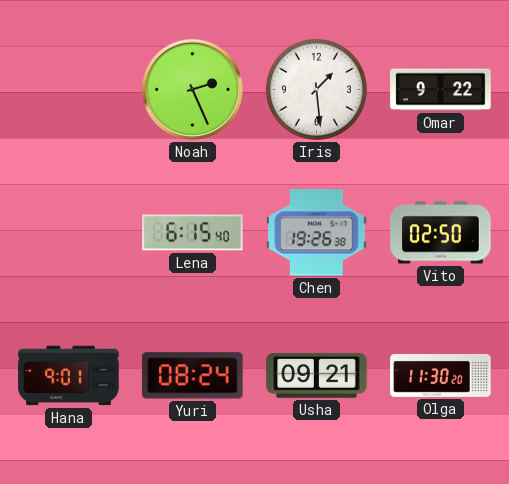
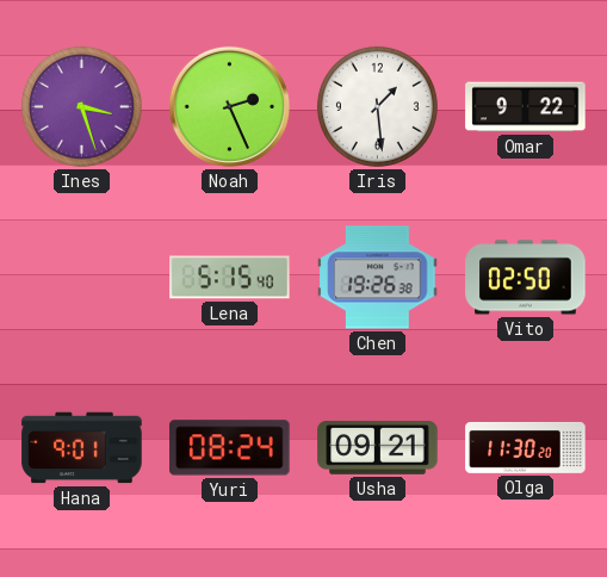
Ines: none -> 3:27
Lena: 6:15 -> 5:15
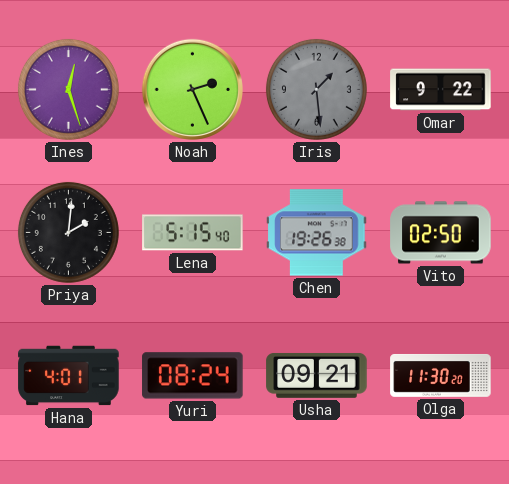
Ines: 3:27 -> 12:27
Iris dial: white -> grey
Priya: none -> 2:01
Hana: 9:01 -> 4:01
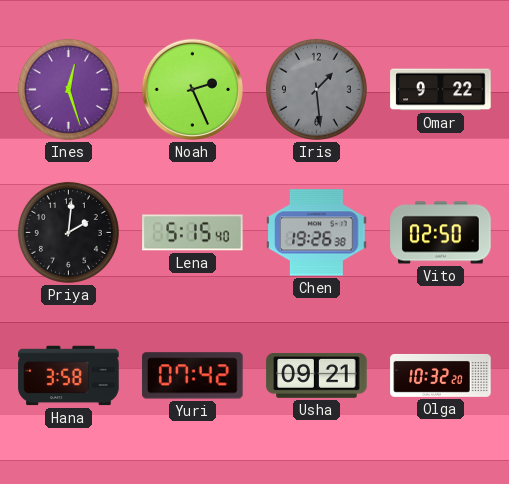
Hana: 4:01 -> 3:58
Yuri: 08:24 -> 07:42
Olga: 11:30 -> 10:32
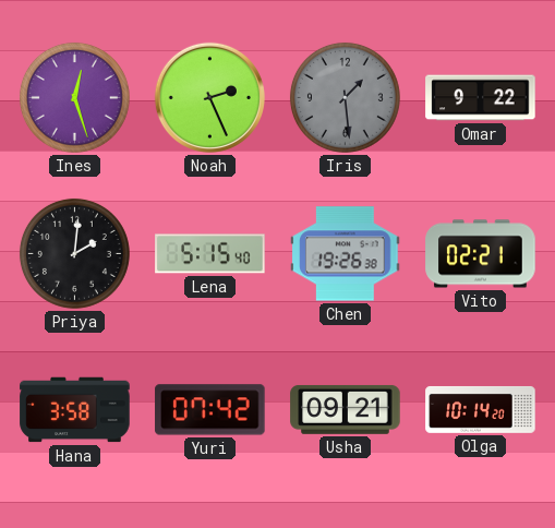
Vito: 02:50 -> 02:21
Olga: 10:32 -> 10:14
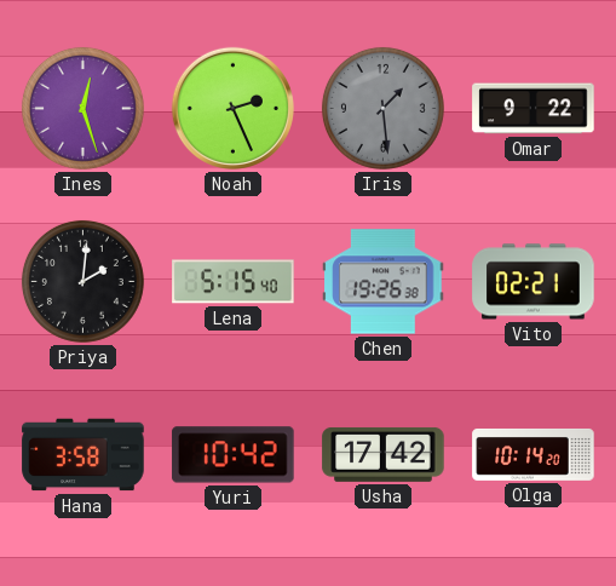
Yuri: 07:42 -> 10:42
Usha: 09:21 -> 17:42
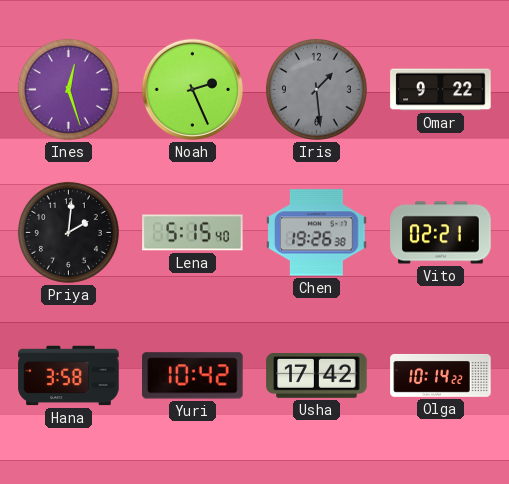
Olga: 10:14:20 -> 10:14:22
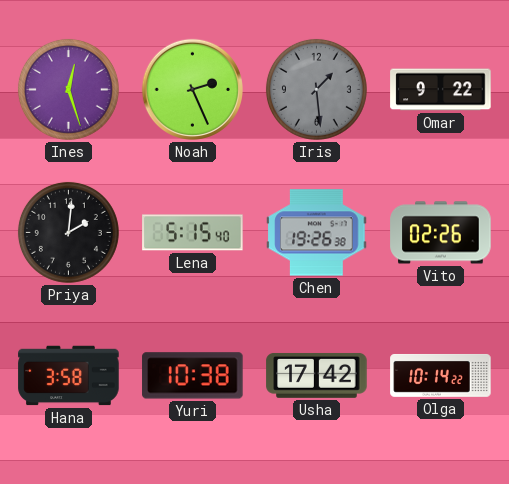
Vito: 02:21 -> 02:26
Yuri: 10:42 -> 10:38
